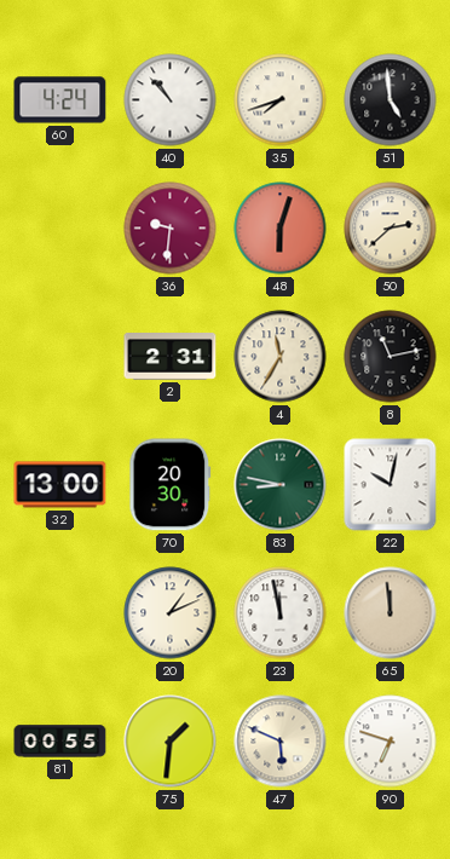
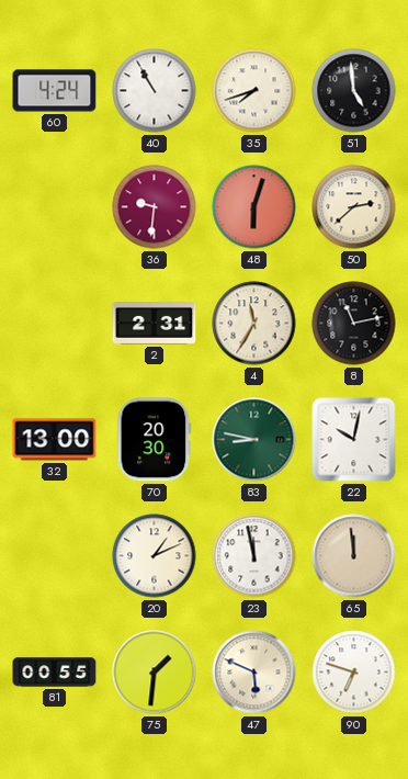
40: 10:53 -> 10:55
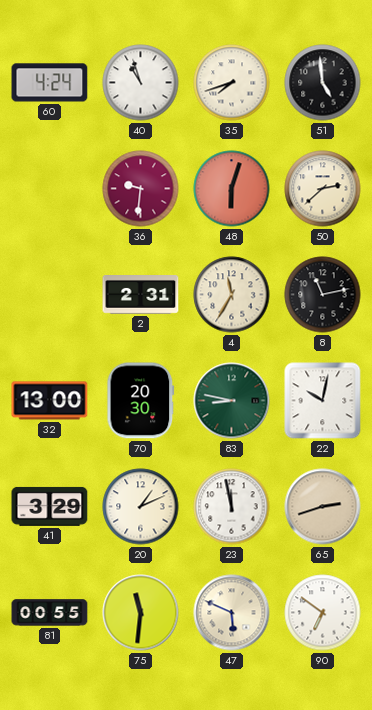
40: 10:55 -> 10:57
41: none -> 3:29
65: 11:59 -> 2:42
75: 1:31 -> 11:31
90: 6:48 -> 6:51
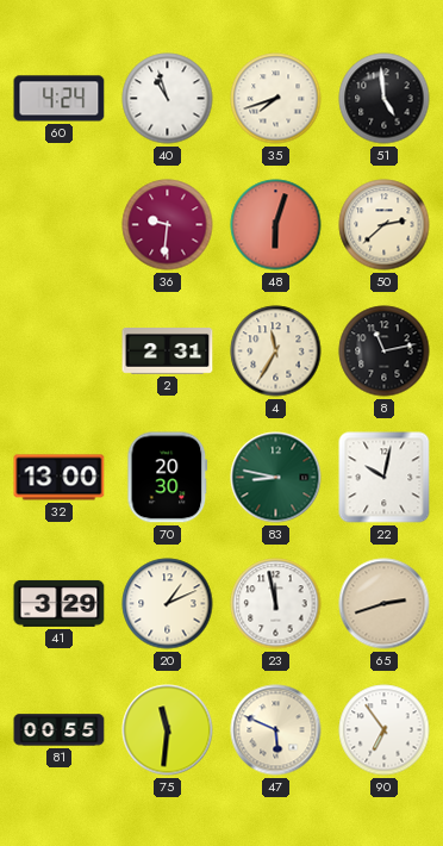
90: 6:51 -> 6:54
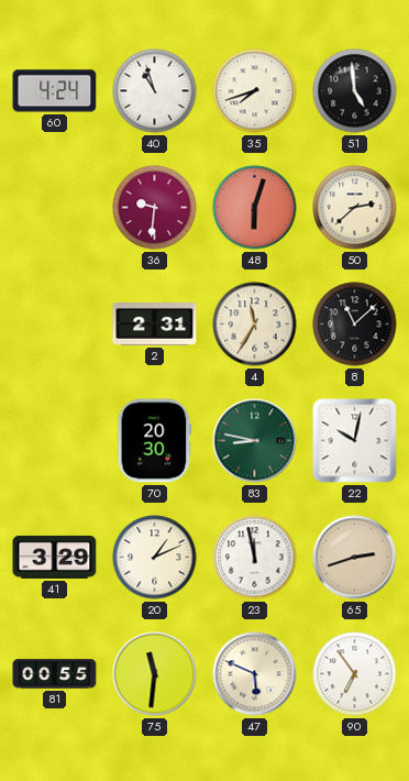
8: 11:13 -> 11:08
32: 13:00 -> none
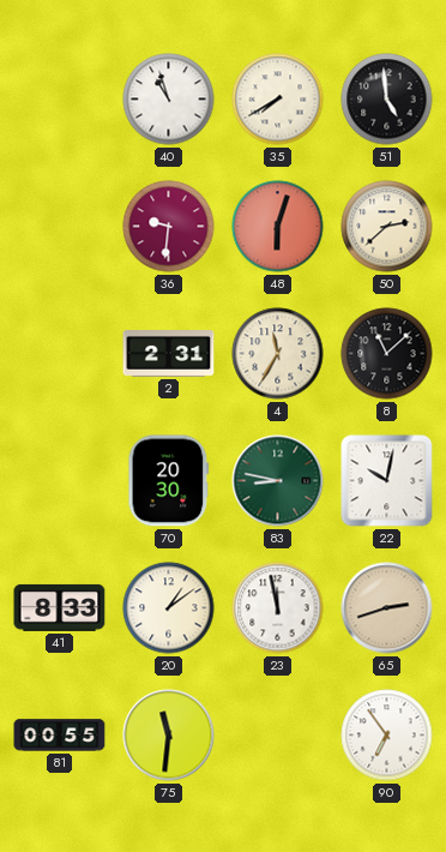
60: 4:24 -> none
35: 7:42 -> 7:40
41: 3:29 -> 8:33
20: 1:11 -> 1:09
47: 5:49 -> none
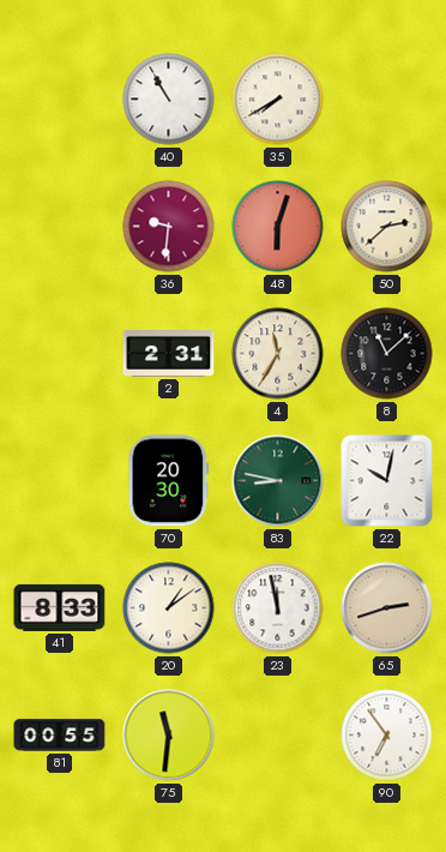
40: 10:57 -> 10:55
51: 4:59 -> none
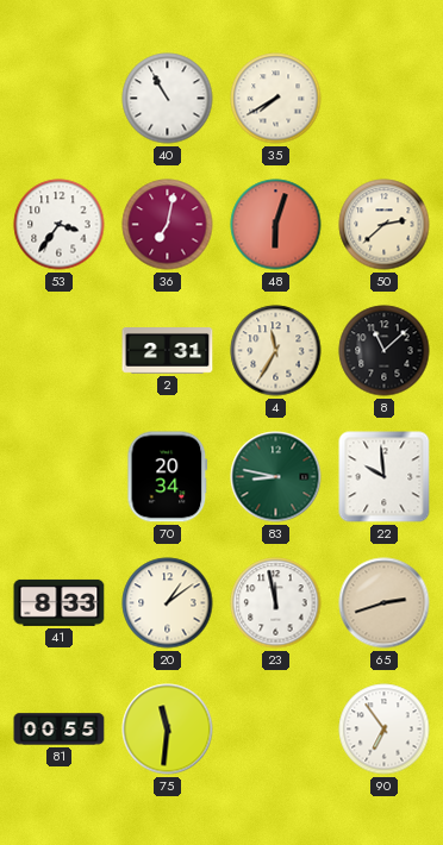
53: none -> 3:36
36: 9:31 -> 7:02
70: 20:30 -> 20:34
22: 10:02 -> 9:59
